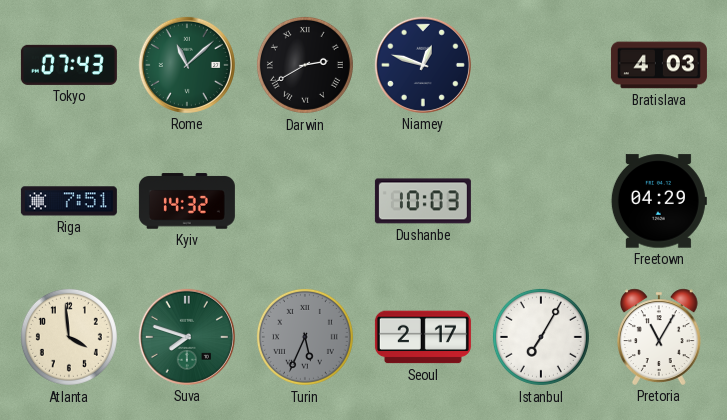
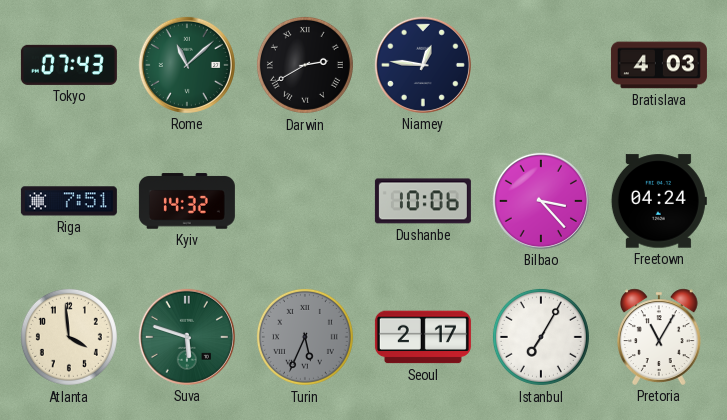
Niamey: 12:48 -> 12:46
Dushanbe: 10:03 -> 10:06
Bilbao: none -> 3:23
Freetown: 04:29 -> 04:24
Suva: 7:48 -> 5:48
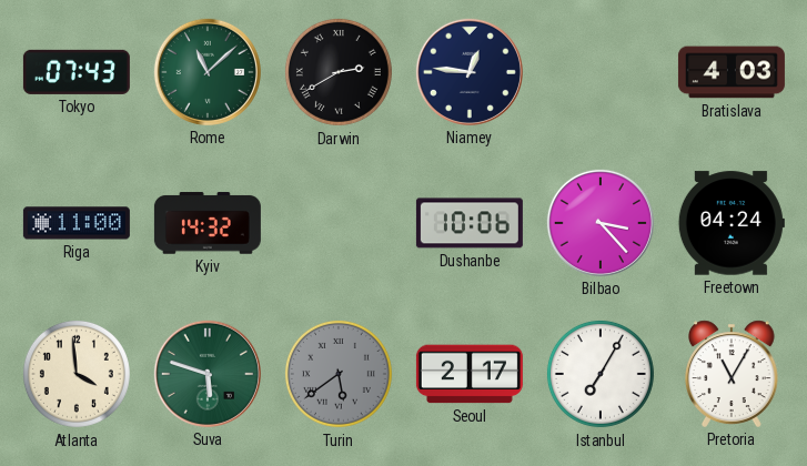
Riga: 7:51 -> 11:00
Turin: 5:34 -> 5:39
